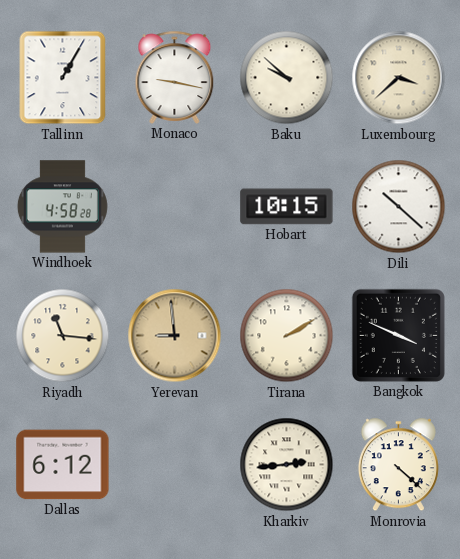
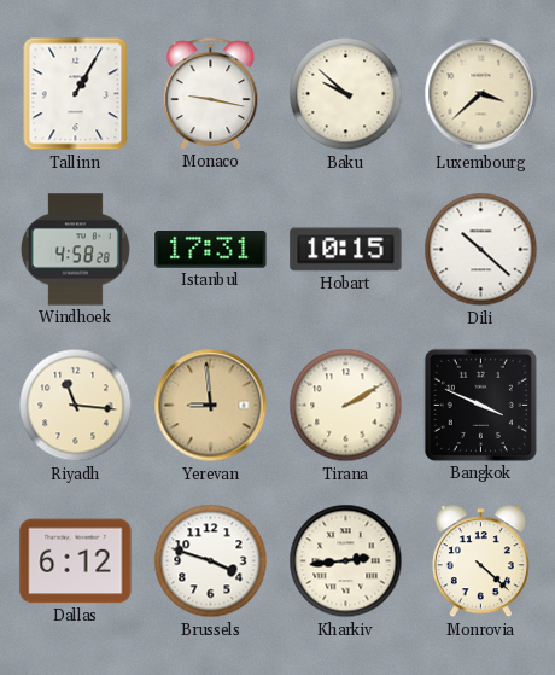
Istanbul: none -> 17:31
Brussels: none -> 3:48
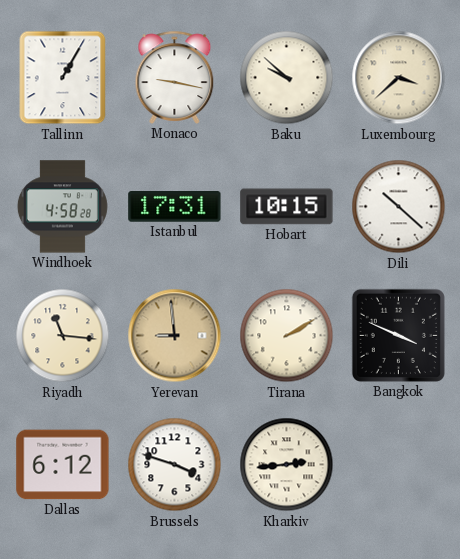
Monrovia: 4:22 -> none
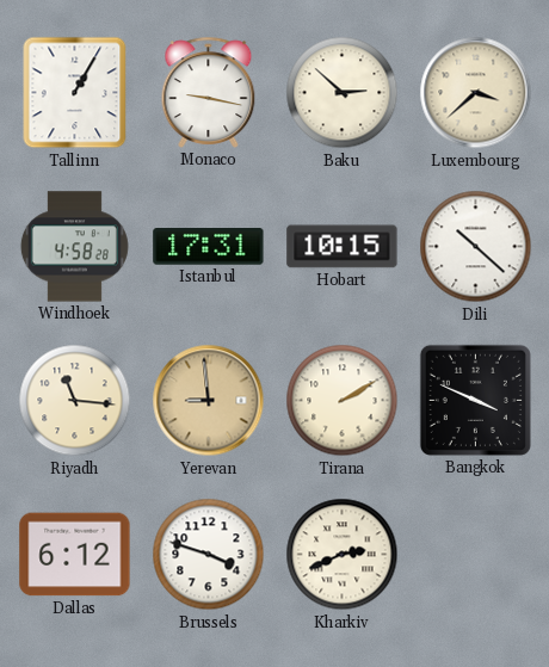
Baku: 9:52 -> 2:52
Kharkiv: 2:44 -> 2:41
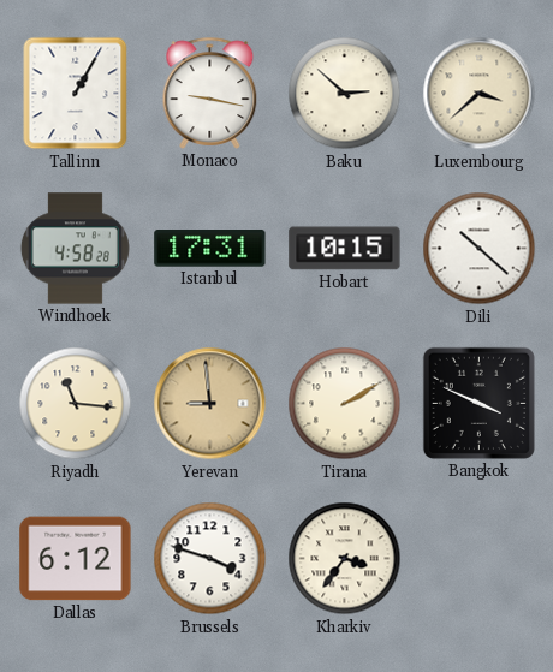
Kharkiv: 2:41 -> 3:36
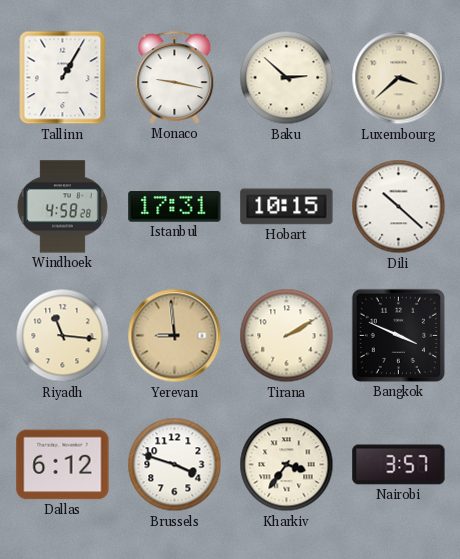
Nairobi: none -> 3:57
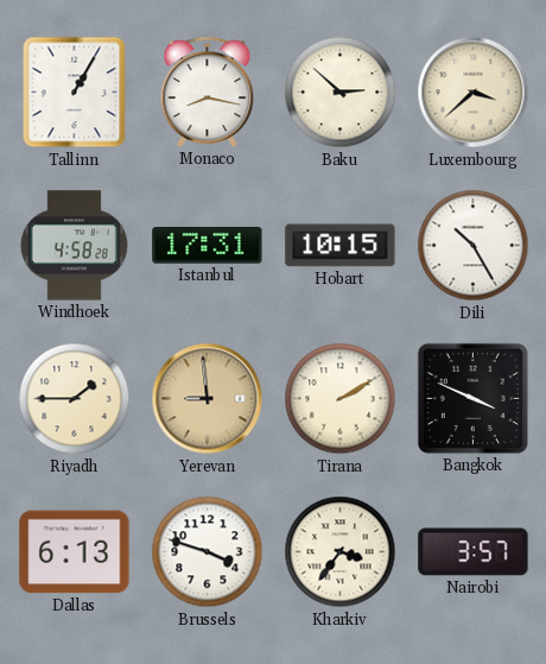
Monaco: 9:17 -> 8:17
Dili: 10:22 -> 10:25
Riyadh: 11:16 -> 1:45
Dallas: 6:12 -> 6:13
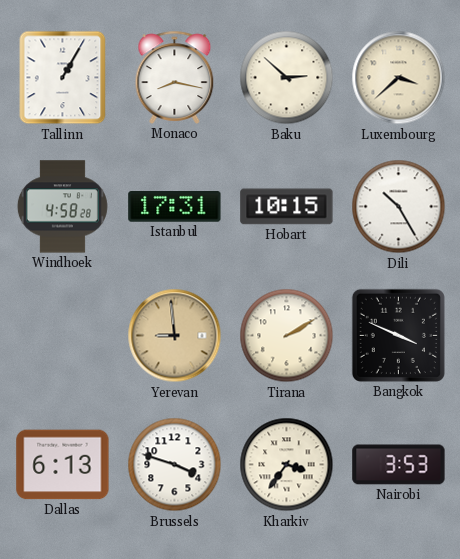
Riyadh: 1:45 -> none
Nairobi: 3:57 -> 3:53
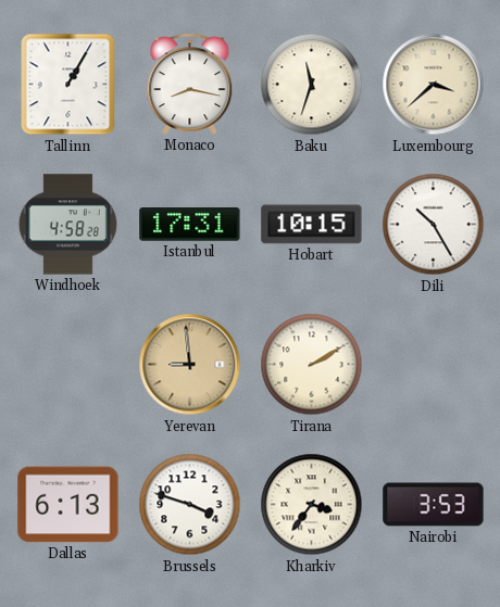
Baku: 2:52 -> 11:33
Bangkok: 3:49 -> none
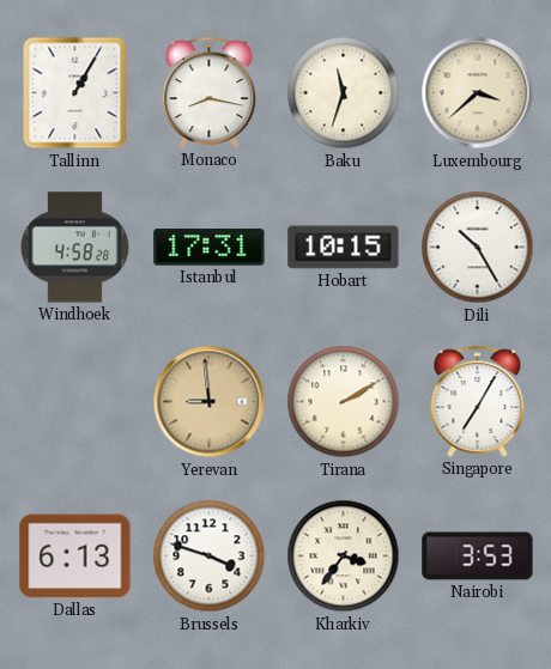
Singapore: none -> 7:05
